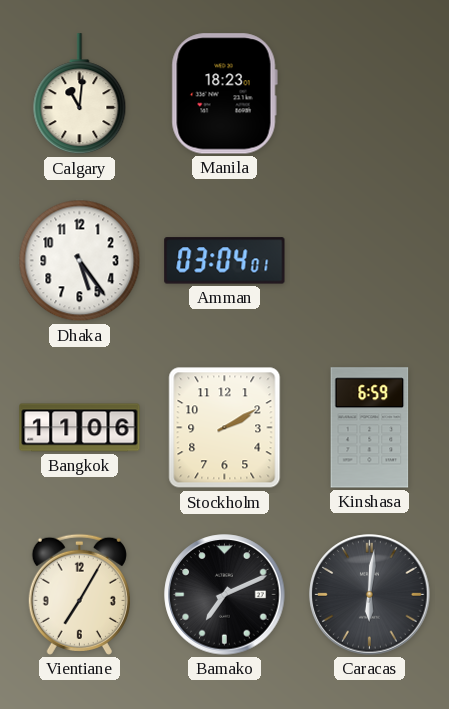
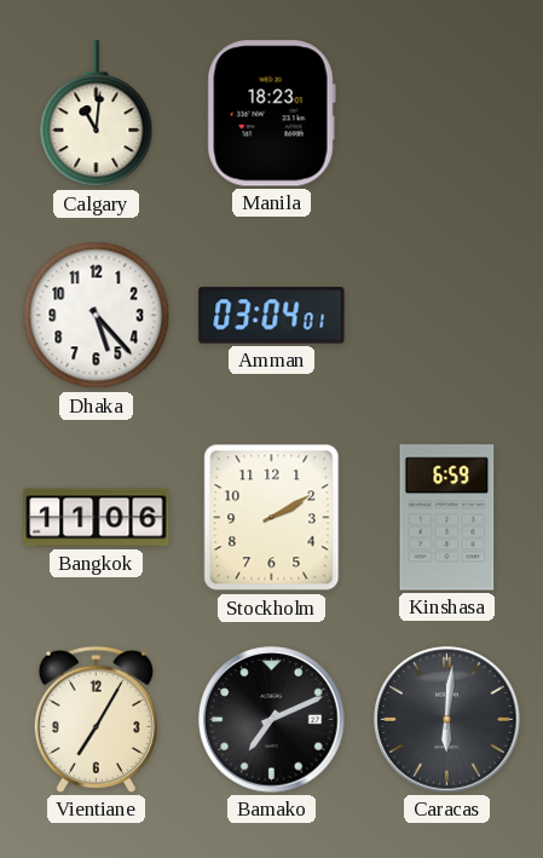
Dhaka: 5:24 -> 5:23
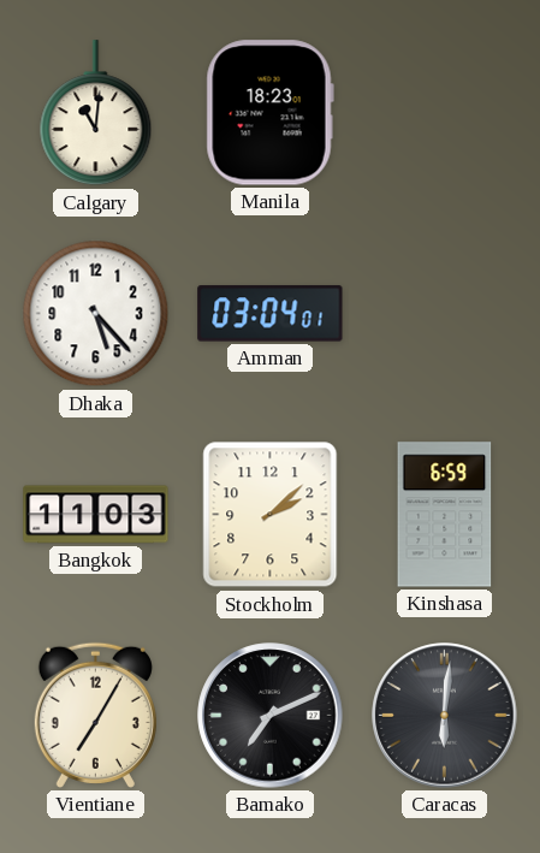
Bangkok: 11:06 -> 11:03
Stockholm: 2:10 -> 2:08
